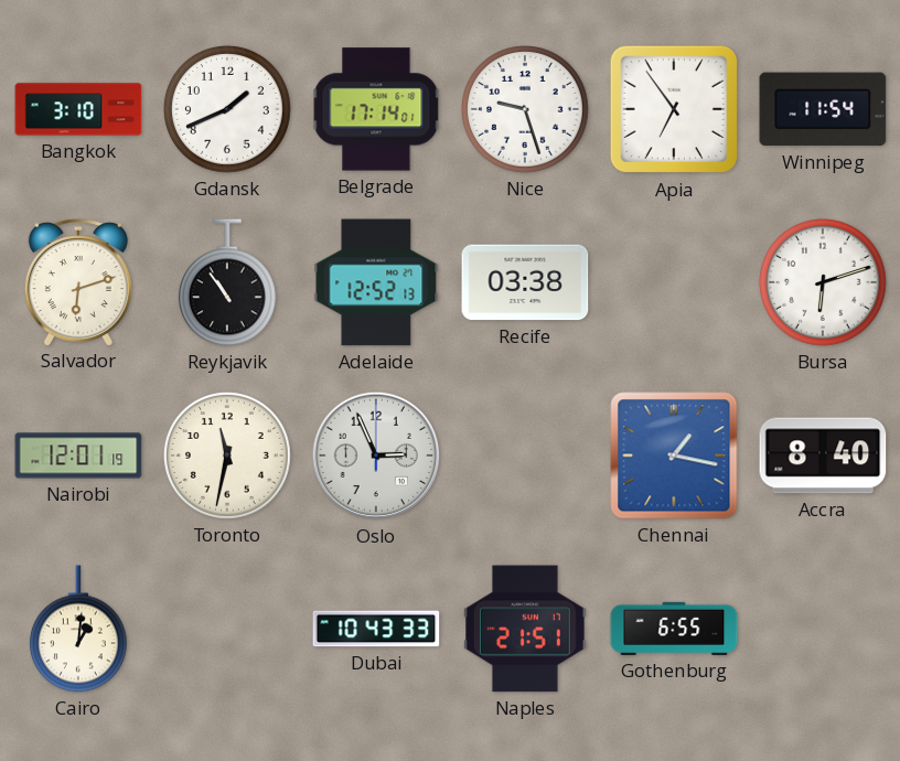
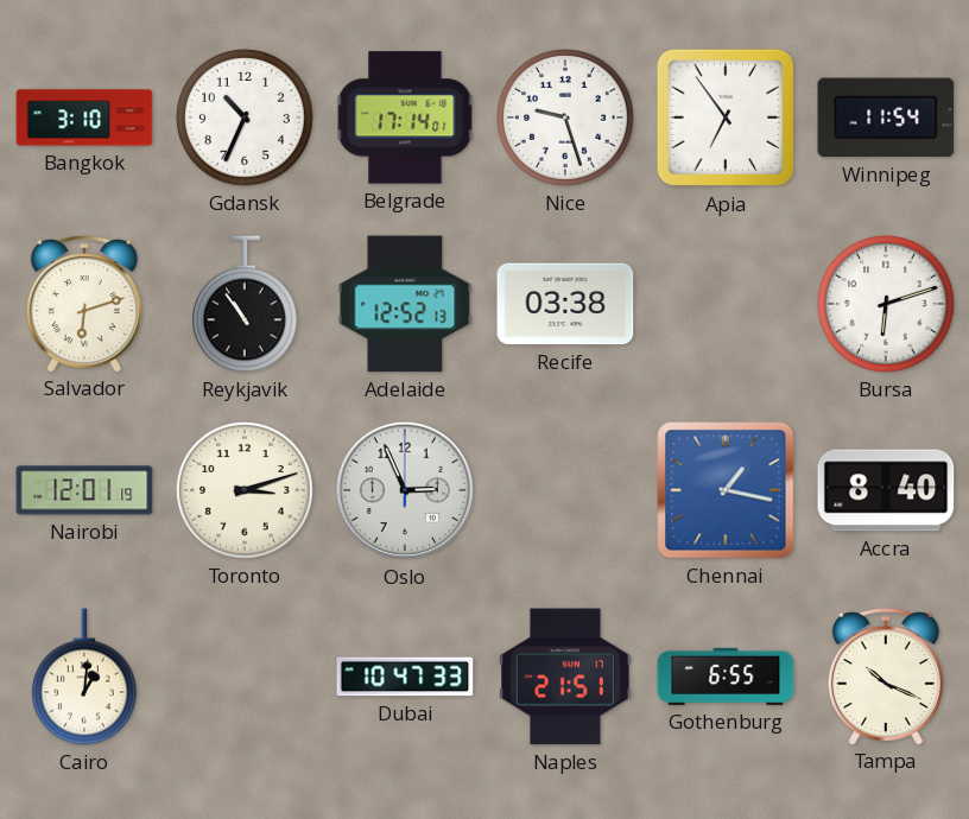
Gdansk: 1:41 -> 10:34
Toronto: 11:32 -> 3:12
Dubai: 10:43 -> 10:47
Tampa: none -> 10:19
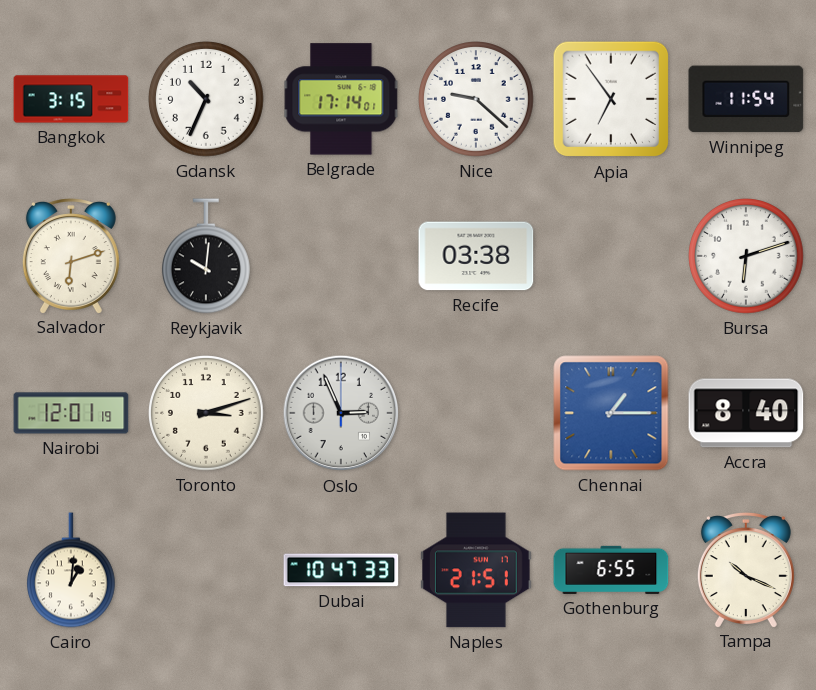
Bangkok: 3:10 -> 3:15
Nice: 9:27 -> 9:22
Reykjavik: 10:54 -> 10:01
Adelaide: 12:52 -> none
Chennai: 1:17 -> 1:15
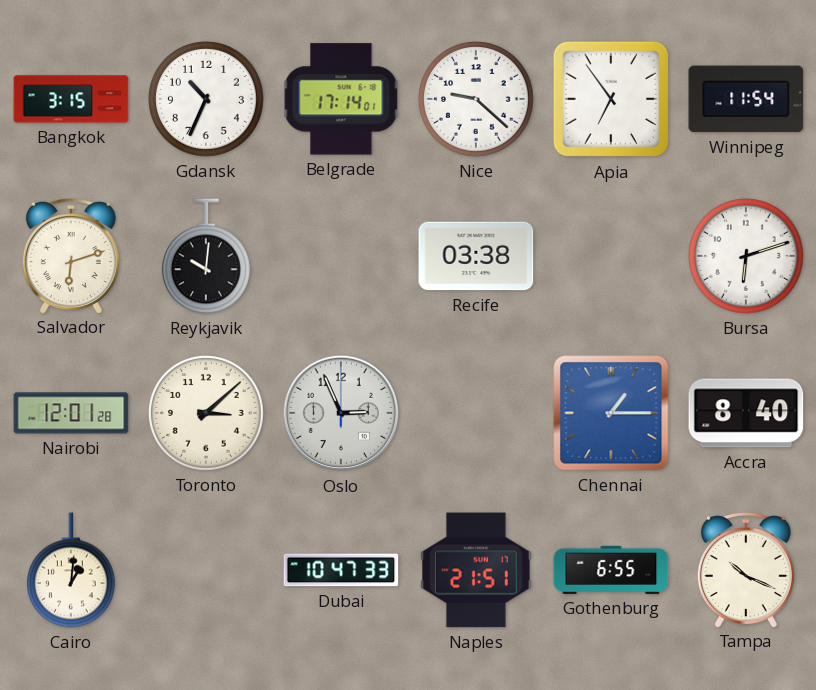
Nairobi: 12:01:19 -> 12:01:28
Toronto: 3:12 -> 3:08
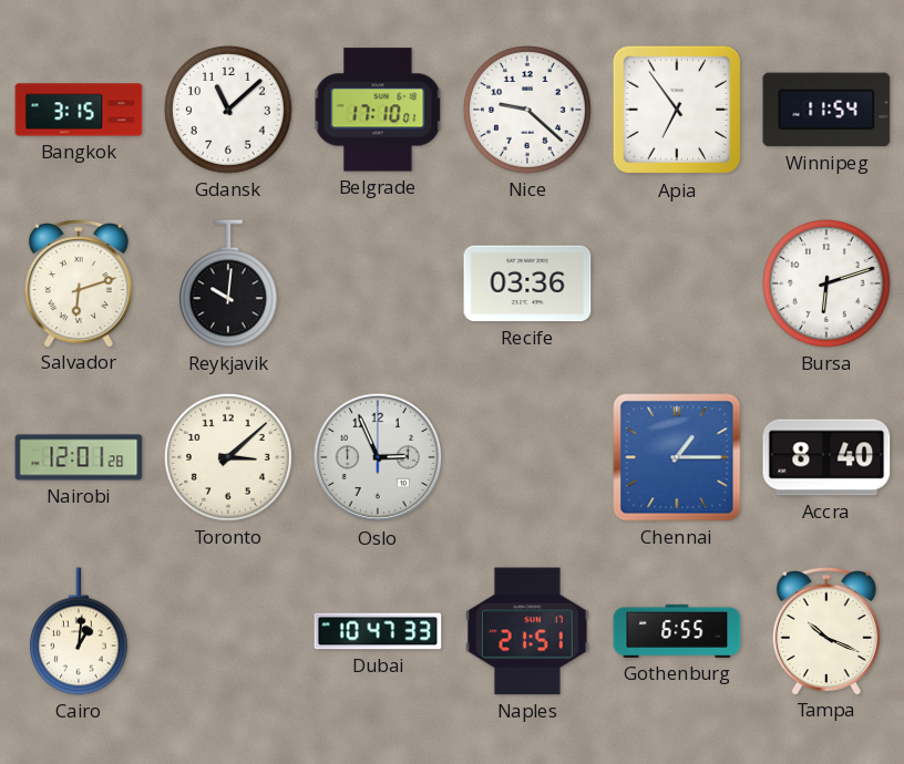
Gdansk: 10:34 -> 11:08
Belgrade: 17:14 -> 17:10
Recife: 03:38 -> 03:36
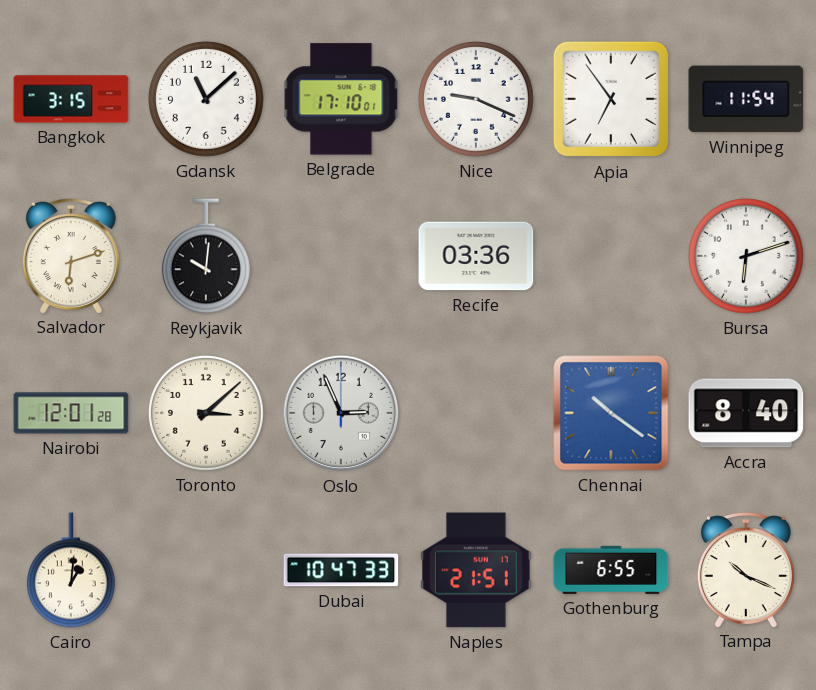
Nice: 9:22 -> 9:19
Chennai: 1:15 -> 10:21
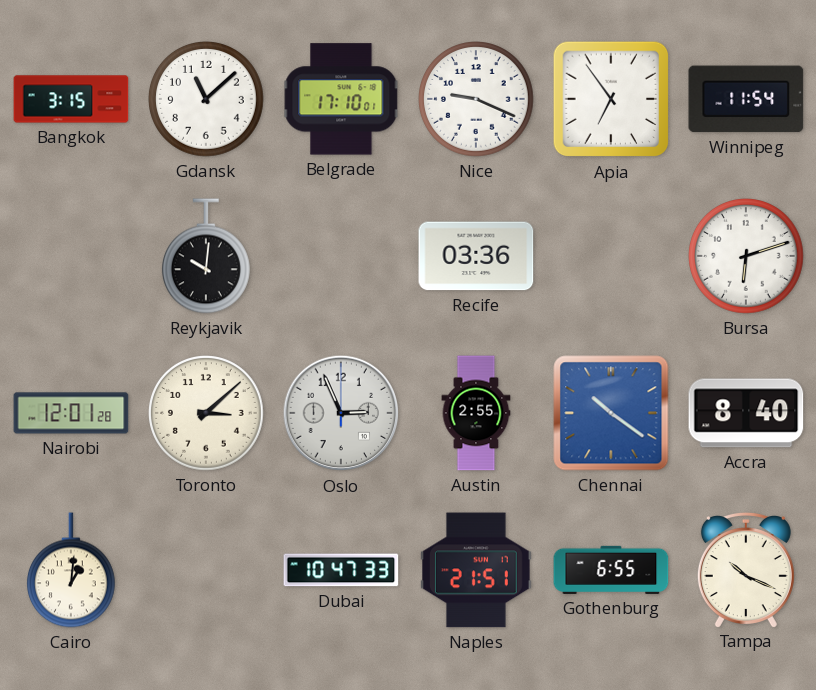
Salvador: 6:12 -> none
Austin: none -> 2:55
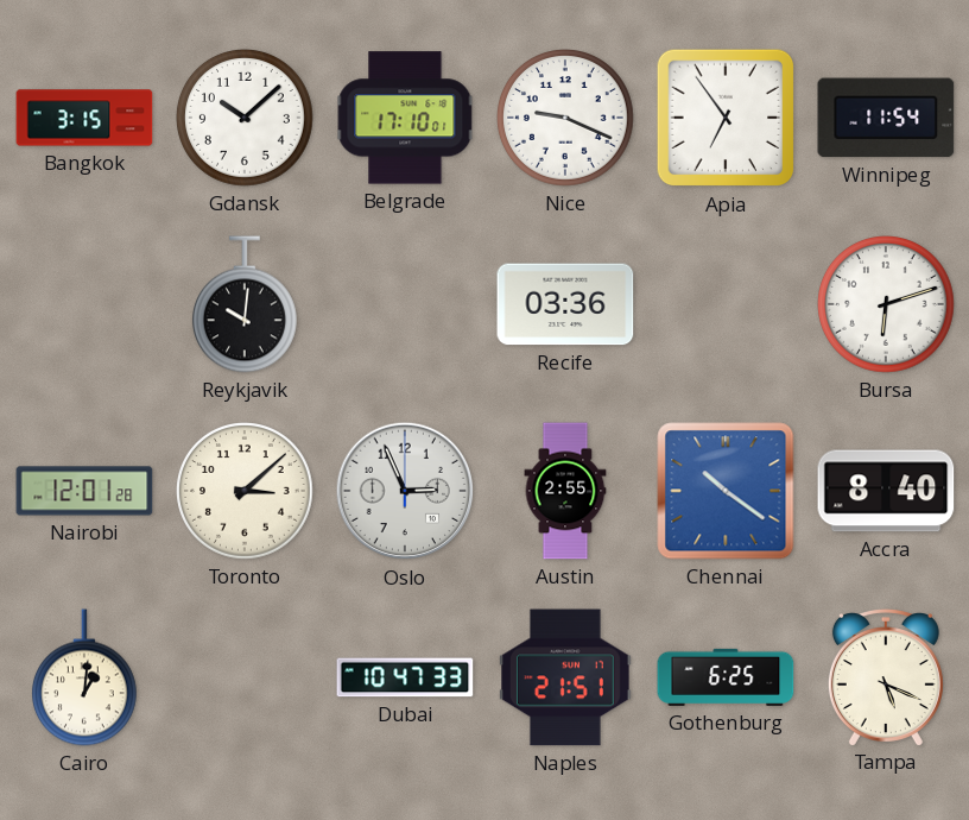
Gdansk: 11:08 -> 10:08
Gothenburg: 6:55 -> 6:25
Tampa: 10:19 -> 5:19
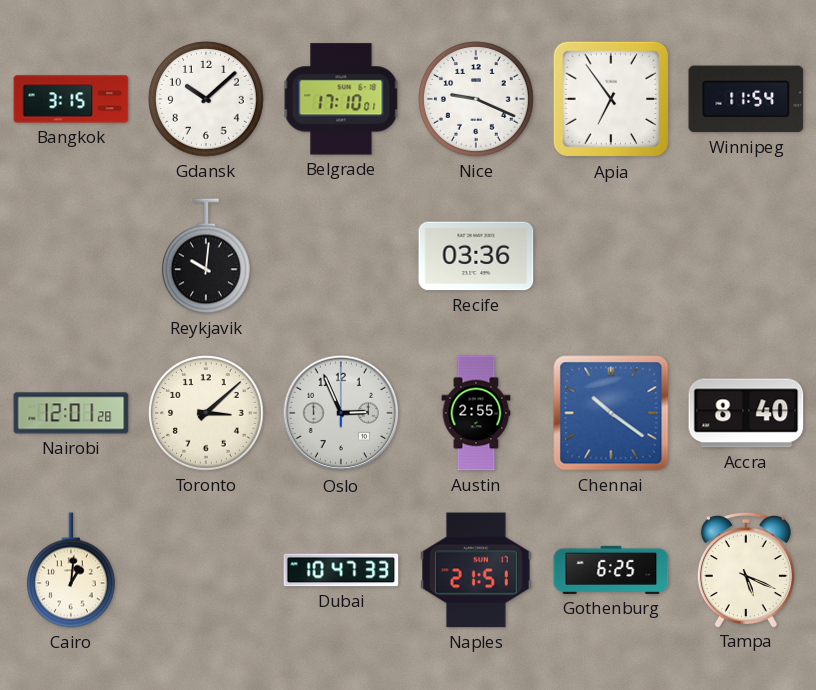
Bursa: 6:12 -> none
